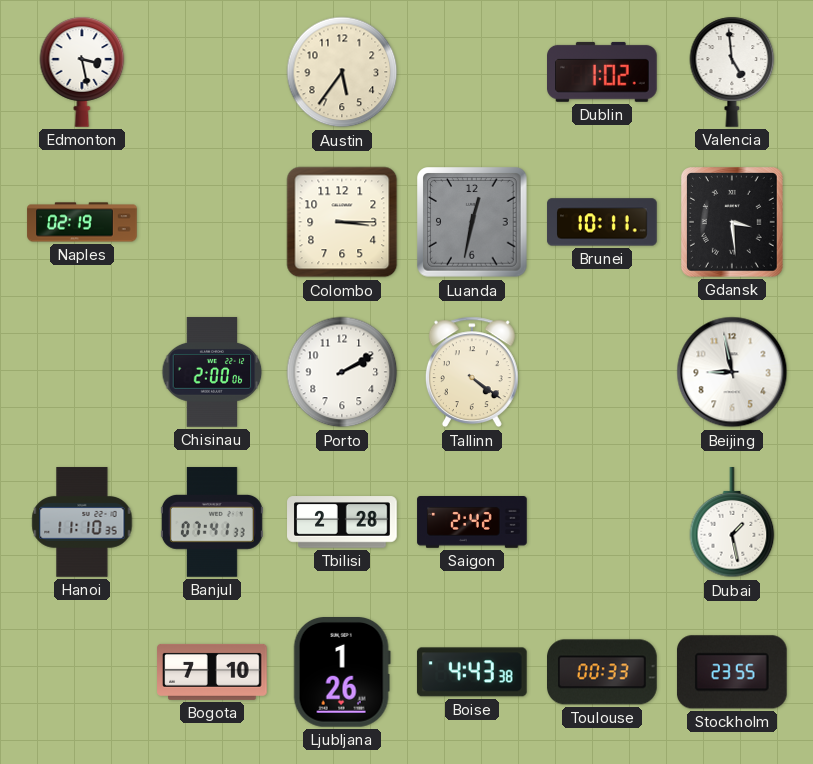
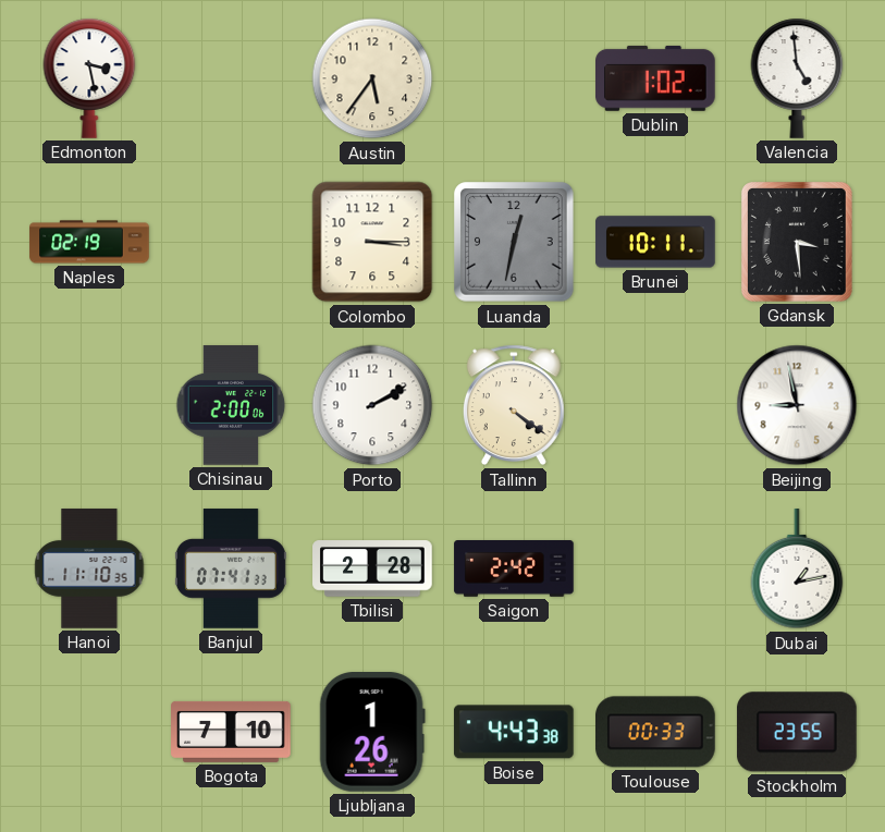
Dubai: 1:28 -> 1:13
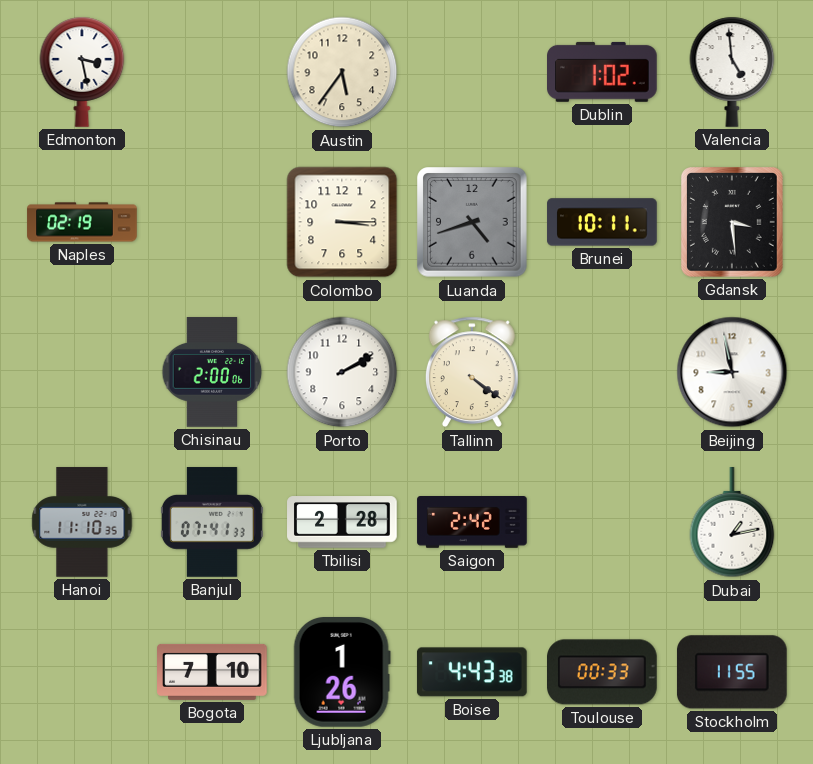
Luanda: 12:32 -> 4:42
Stockholm: 23:55 -> 11:55
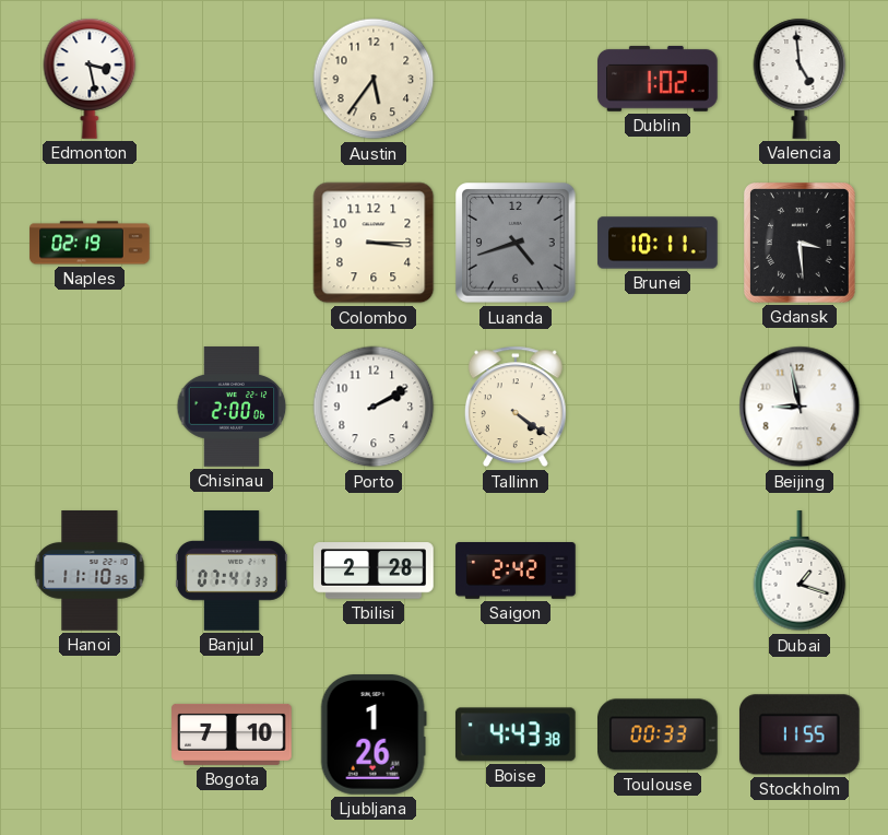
Dubai: 1:13 -> 1:18
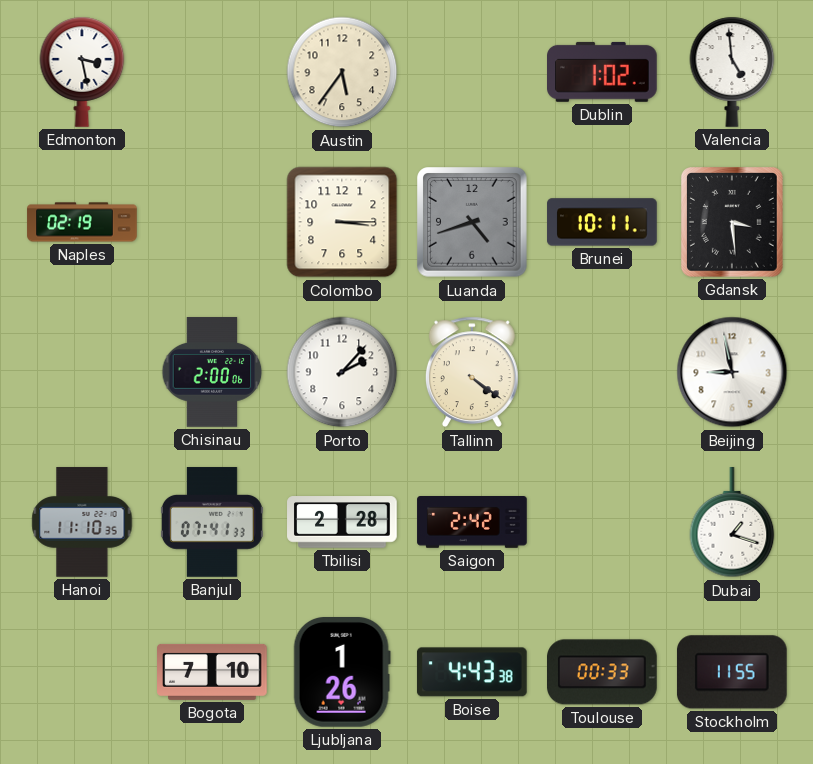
Porto: 2:10 -> 2:07
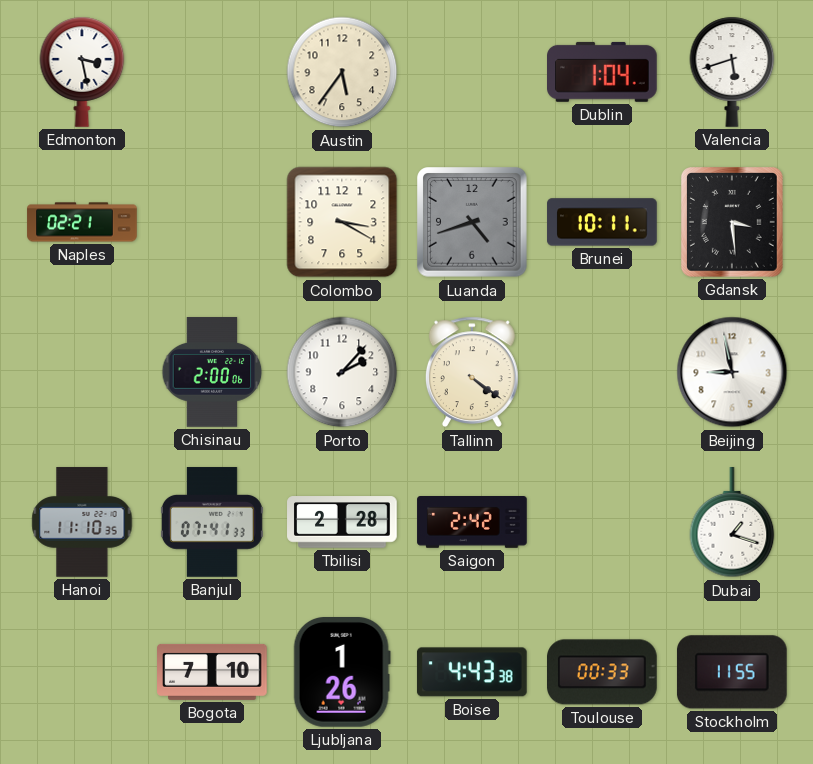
Dublin: 1:02 -> 1:04
Valencia: 4:59 -> 5:42
Naples: 02:19 -> 02:21
Colombo: 3:15 -> 3:20
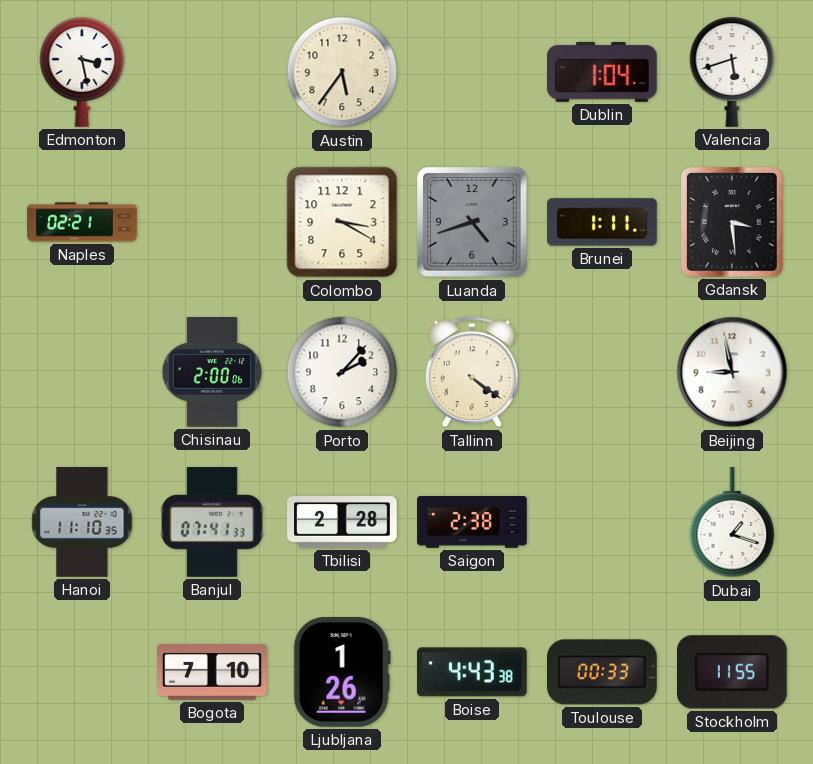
Brunei: 10:11 -> 1:11
Saigon: 2:42 -> 2:38
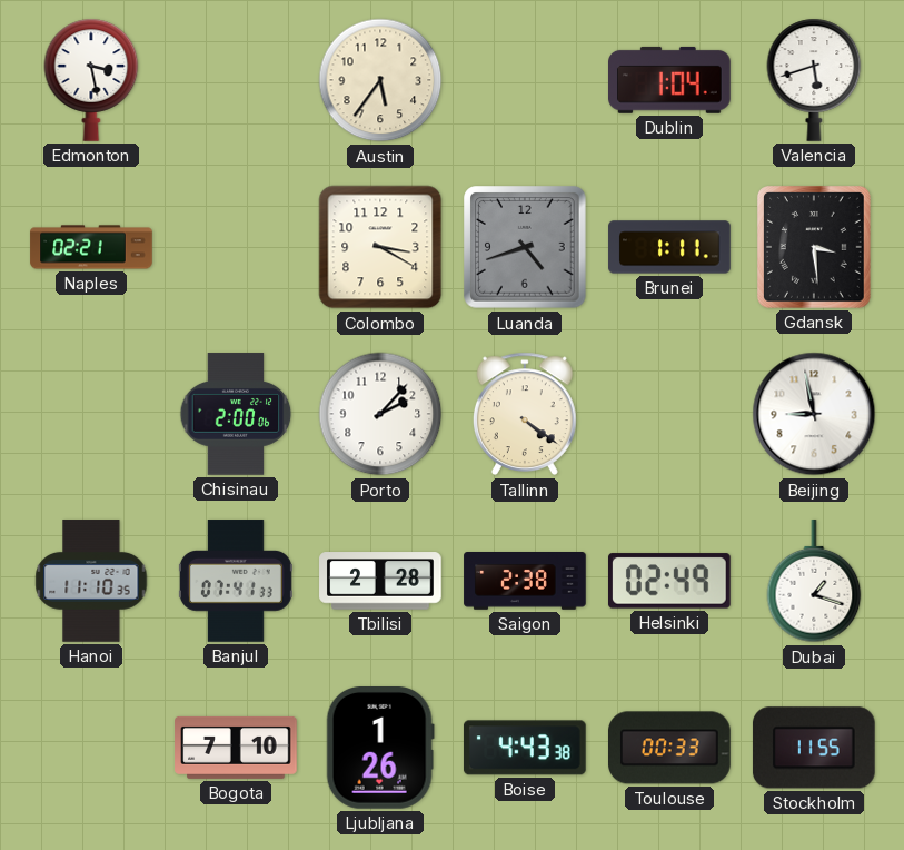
Helsinki: none -> 02:49
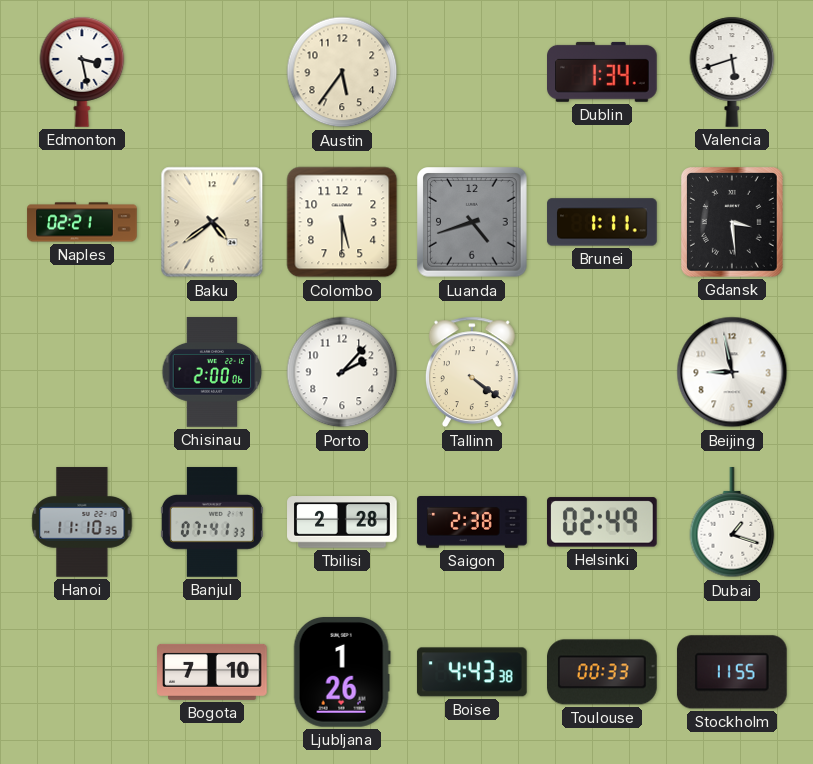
Dublin: 1:04 -> 1:34
Baku: none -> 4:39
Colombo: 3:20 -> 5:30
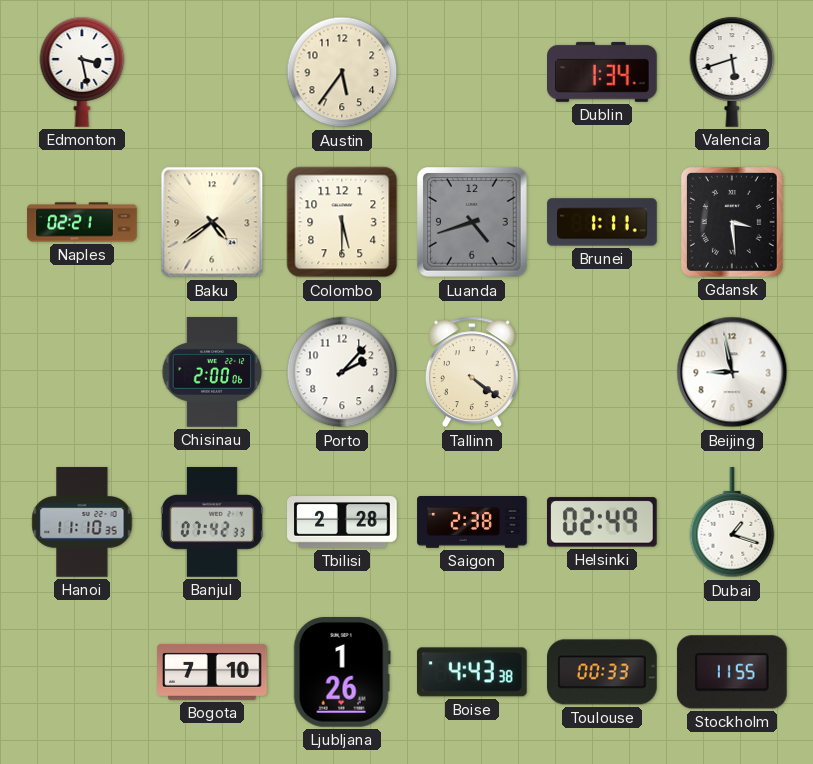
Banjul: 07:41 -> 07:42
